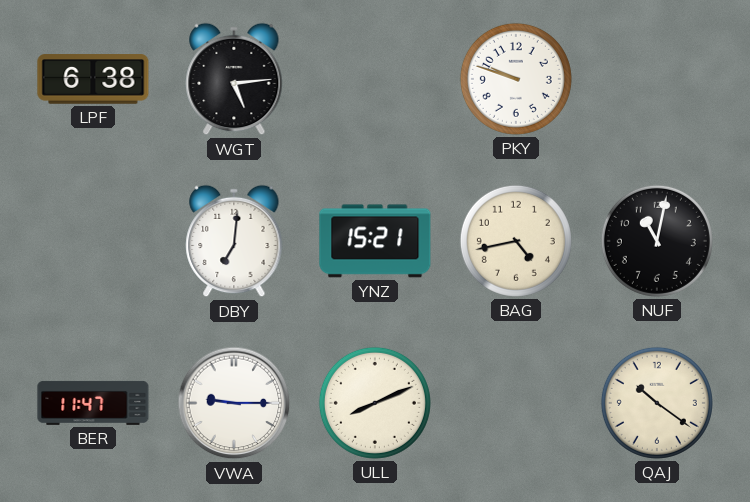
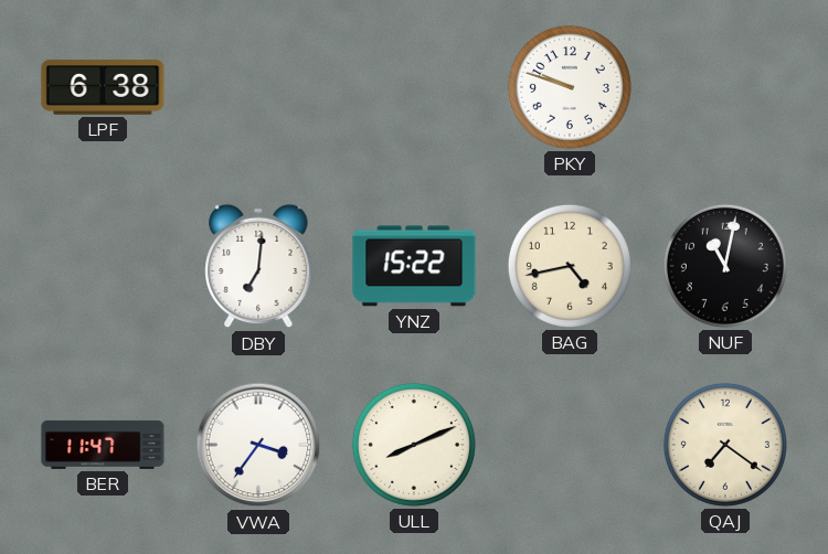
WGT: 5:14 -> none
YNZ: 15:21 -> 15:22
VWA: 9:15 -> 3:36
QAJ: 10:21 -> 7:21
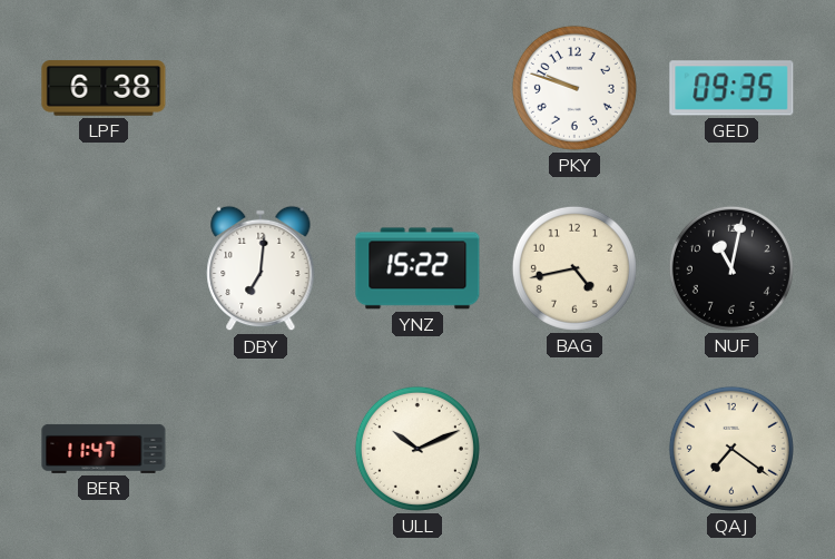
GED: none -> 09:35
VWA: 3:36 -> none
ULL: 8:11 -> 10:11
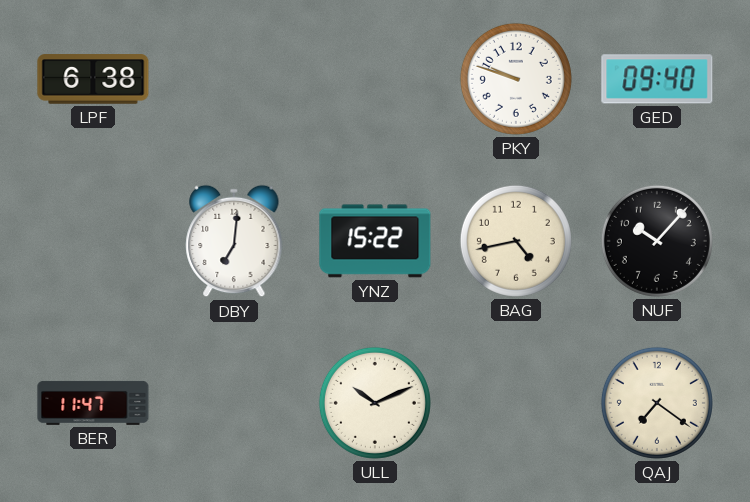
GED: 09:35 -> 09:40
NUF: 11:02 -> 10:07
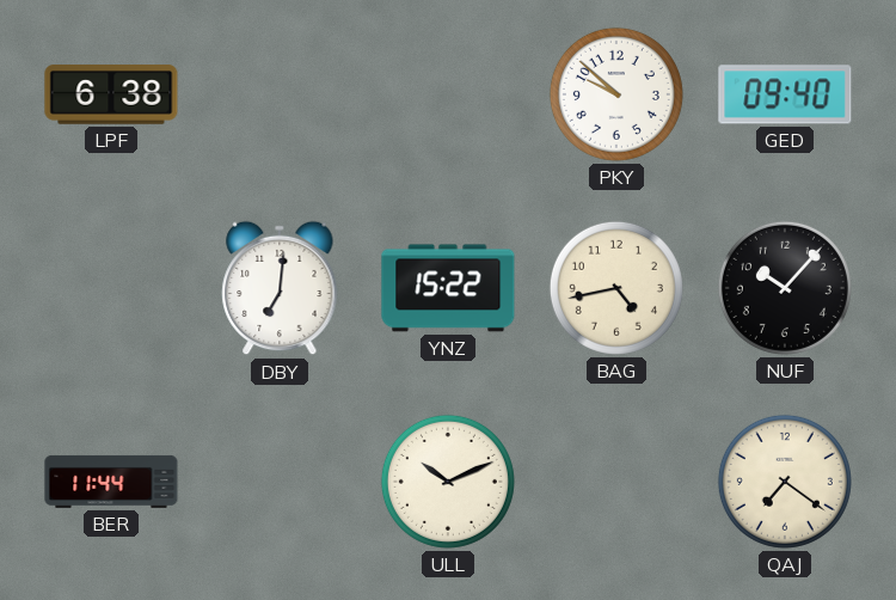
PKY: 9:48 -> 9:52
BER: 11:47 -> 11:44
